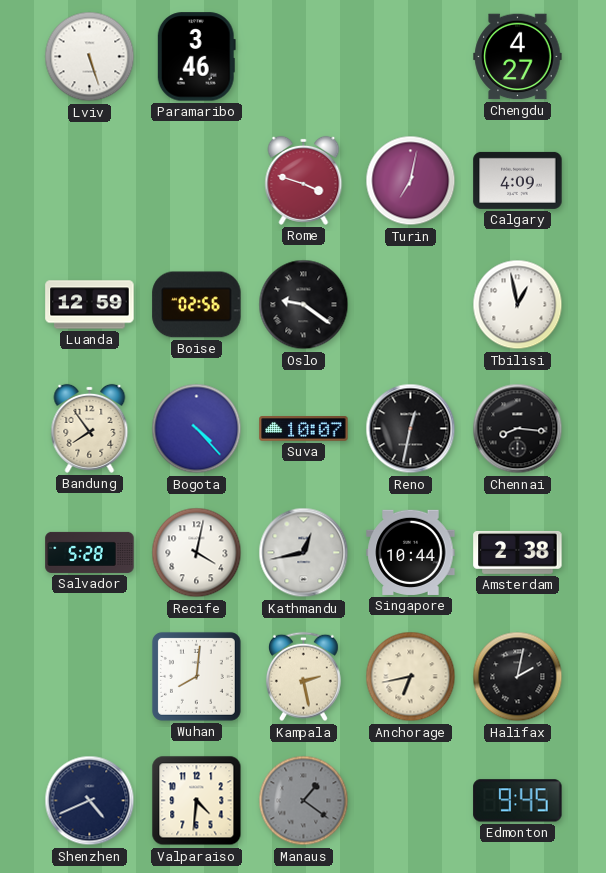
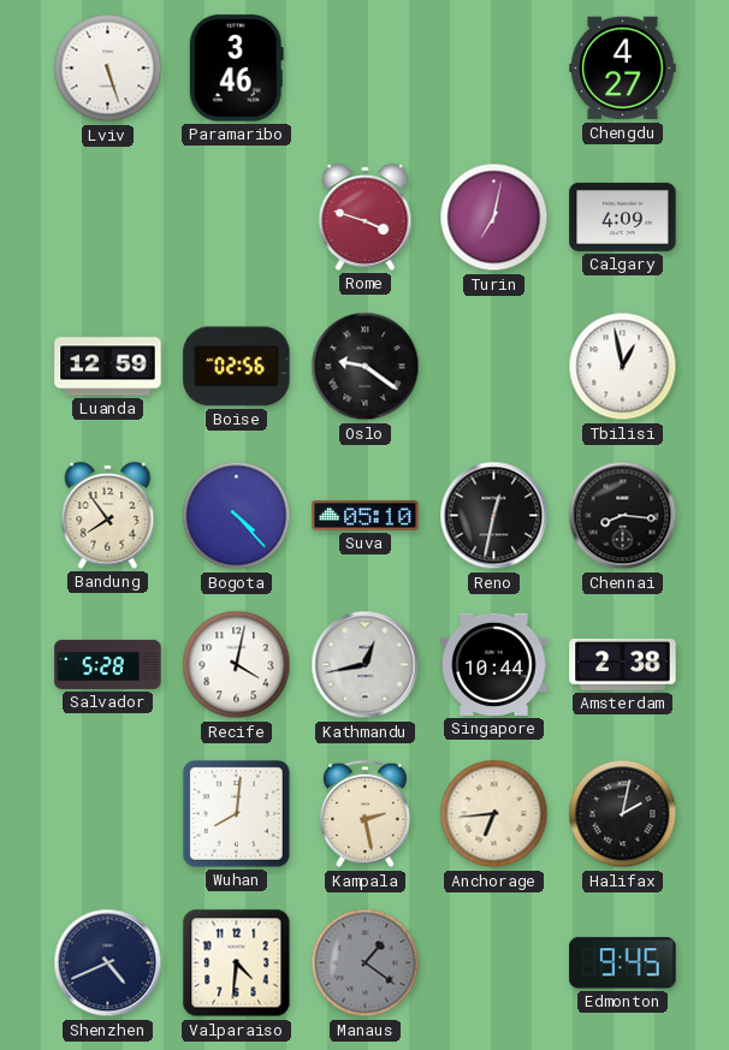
Suva: 10:07 -> 05:10
Anchorage: 6:43 -> 6:44
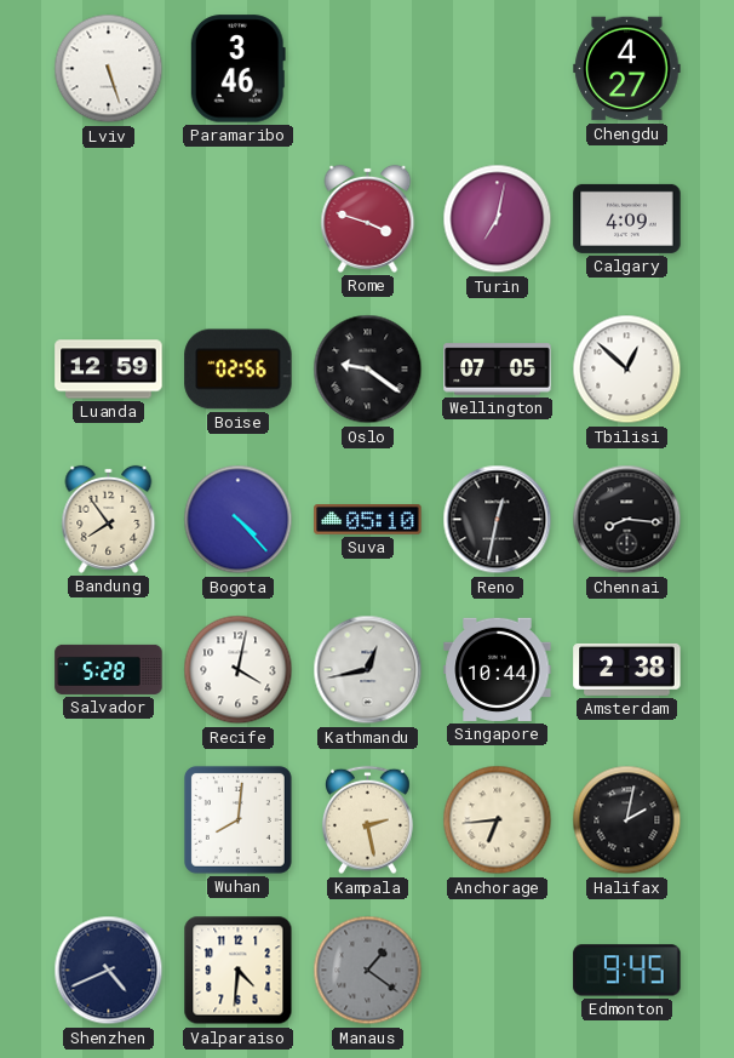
Wellington: none -> 07:05
Tbilisi: 12:58 -> 12:52
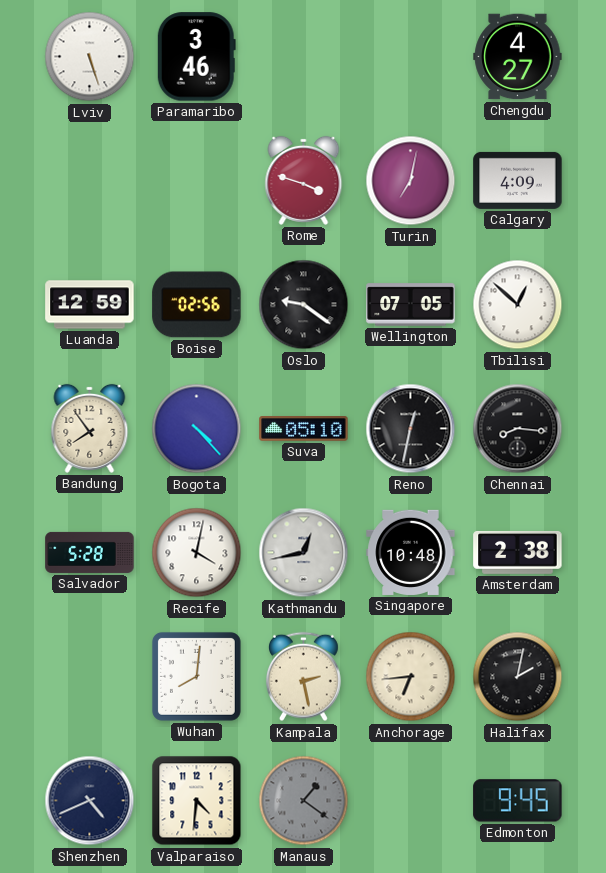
Singapore: 10:44 -> 10:48
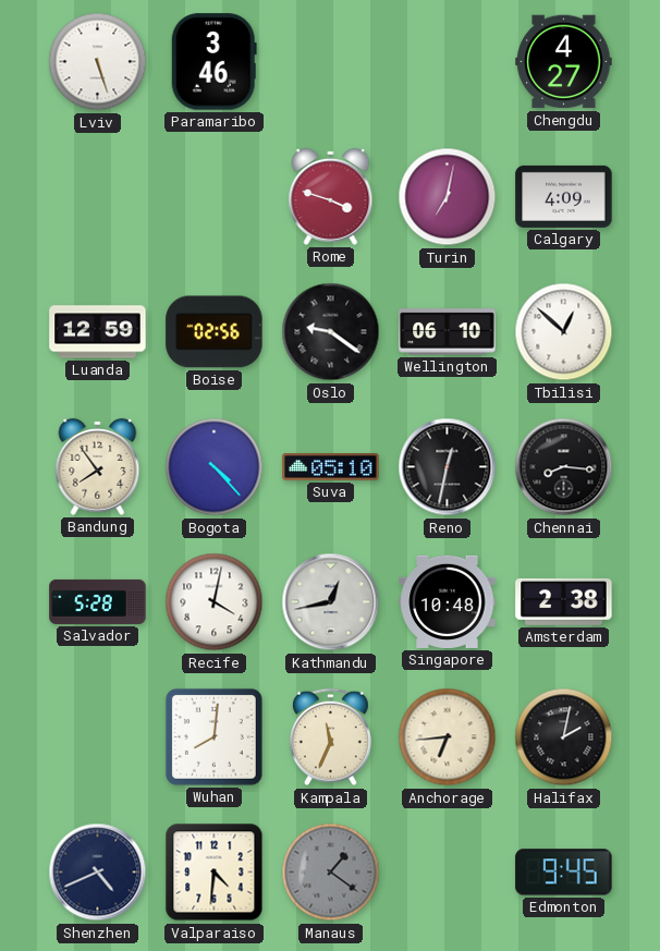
Wellington: 07:05 -> 06:10
Kampala: 2:28 -> 11:34
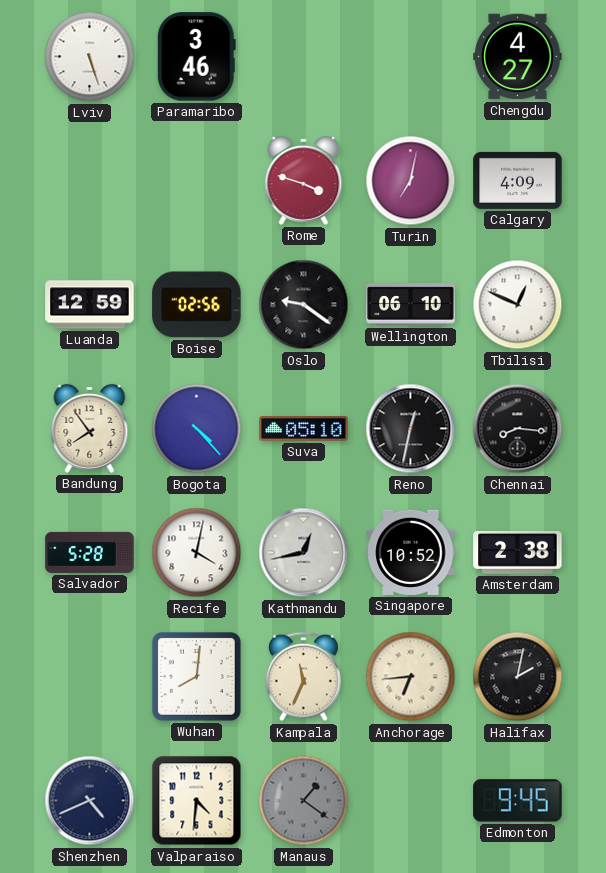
Tbilisi: 12:52 -> 12:49
Singapore: 10:48 -> 10:52
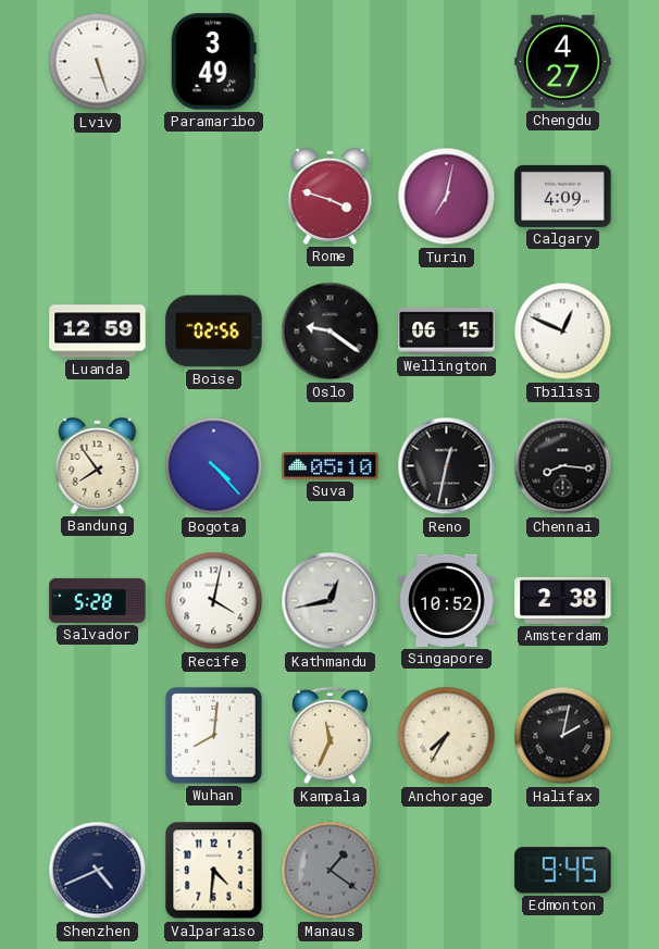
Paramaribo: 3:46 -> 3:49
Wellington: 06:10 -> 06:15
Anchorage: 6:44 -> 7:35
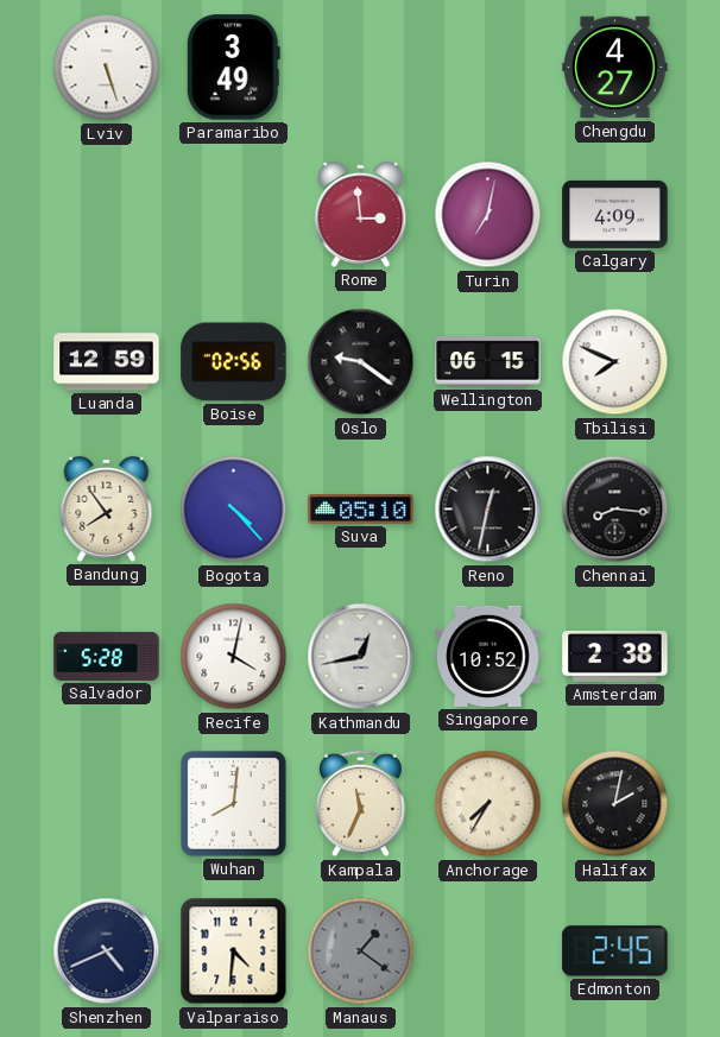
Rome: 3:48 -> 2:59
Tbilisi: 12:49 -> 7:49
Edmonton: 9:45 -> 2:45
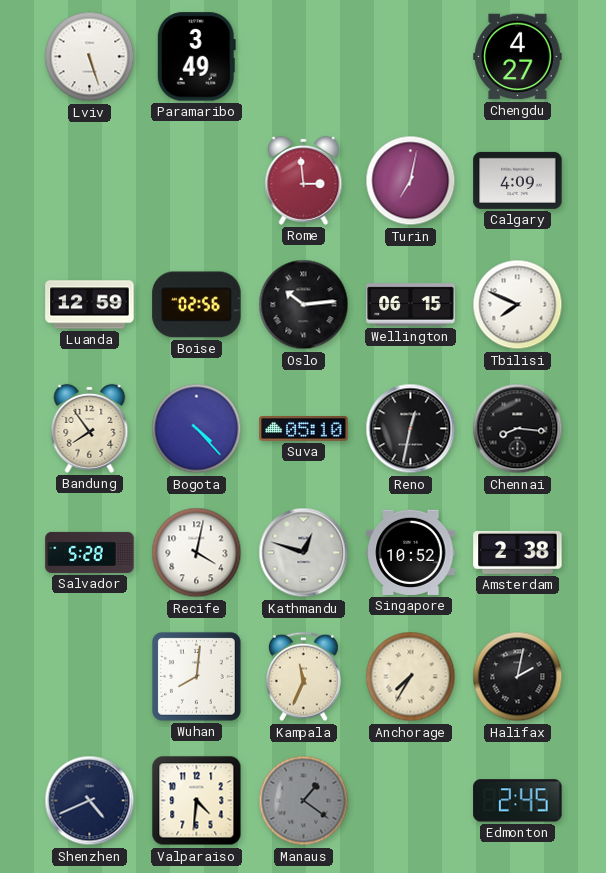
Oslo: 9:21 -> 10:14
Kathmandu: 12:43 -> 12:48
